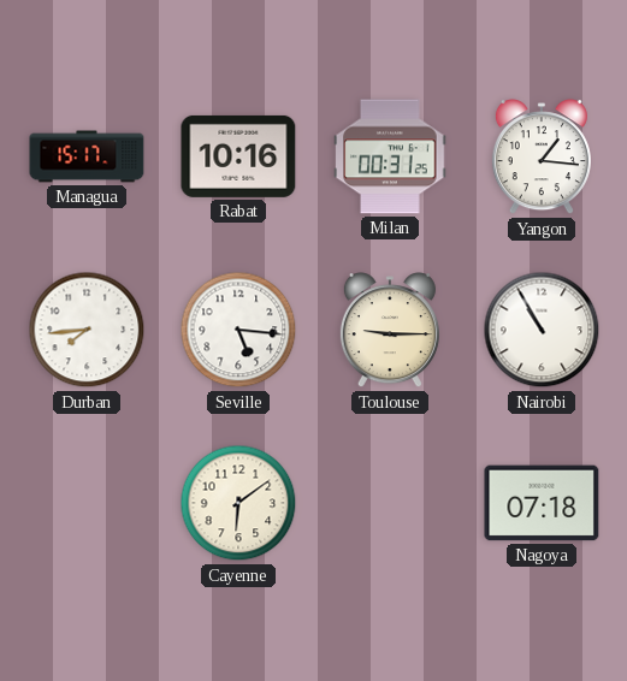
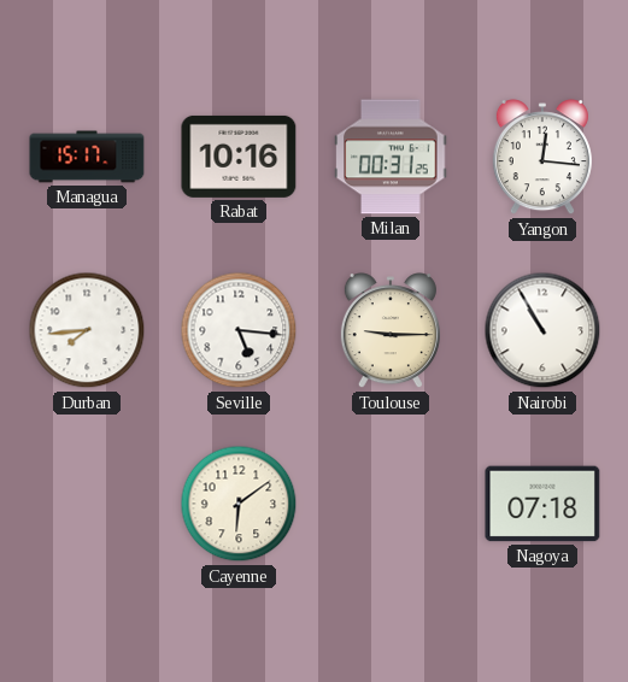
Yangon: 1:16 -> 12:16
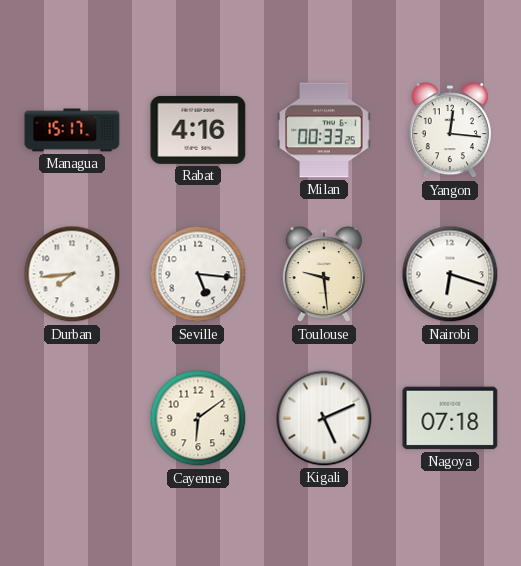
Rabat: 10:16 -> 4:16
Milan: 00:31 -> 00:33
Toulouse: 9:15 -> 9:29
Nairobi: 10:55 -> 6:18
Kigali: none -> 5:11
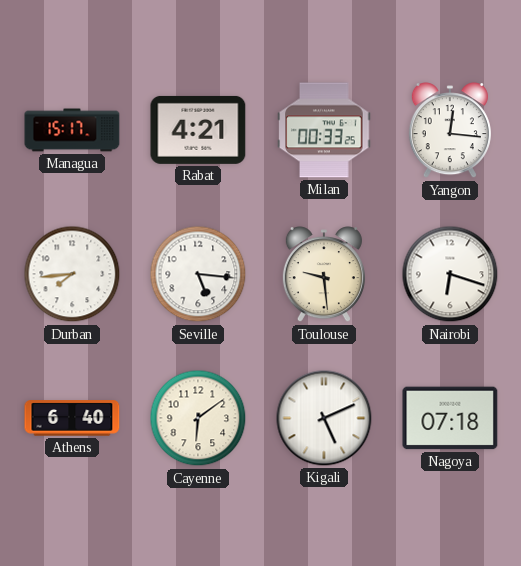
Rabat: 4:16 -> 4:21
Athens: none -> 6:40
